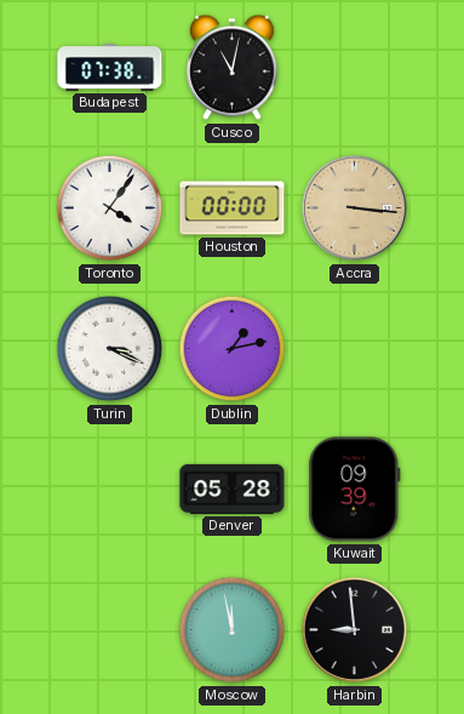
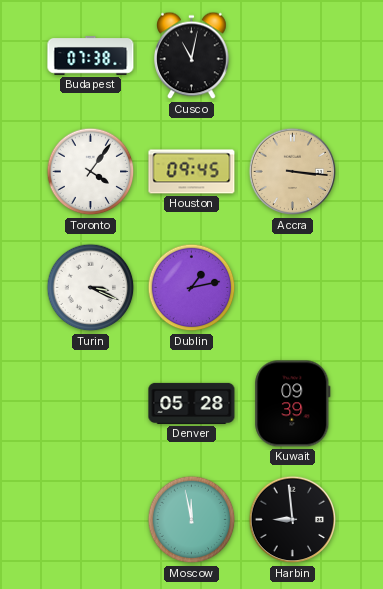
Houston: 00:00 -> 09:45
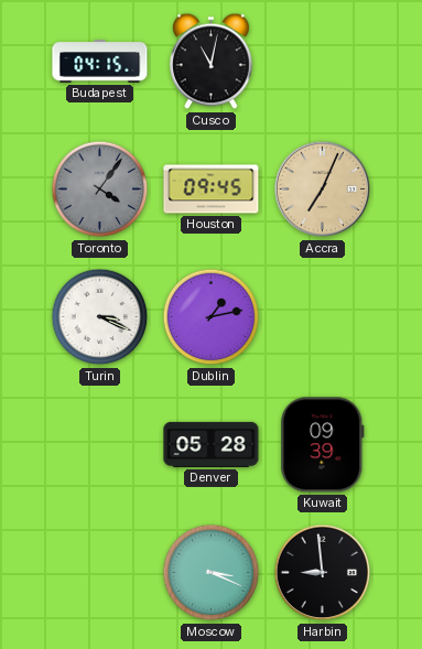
Budapest: 07:38 -> 04:15
Toronto dial: white -> grey
Accra: 3:16 -> 7:04
Moscow: 11:58 -> 3:19
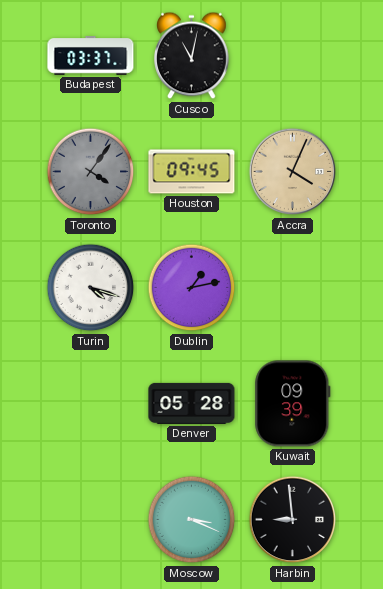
Budapest: 04:15 -> 03:37
Accra: 7:04 -> 4:04
Turin: 3:19 -> 4:18
